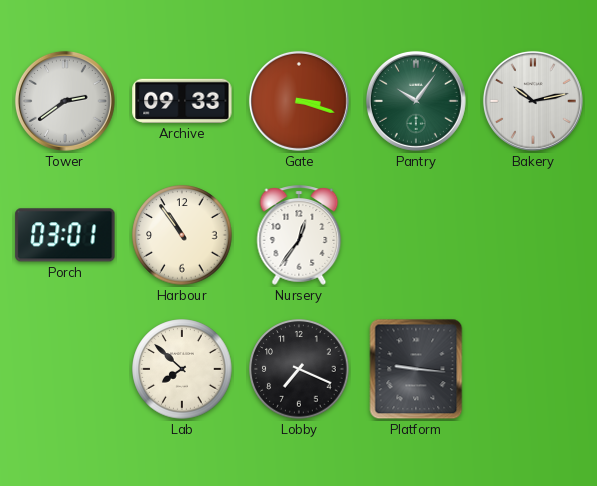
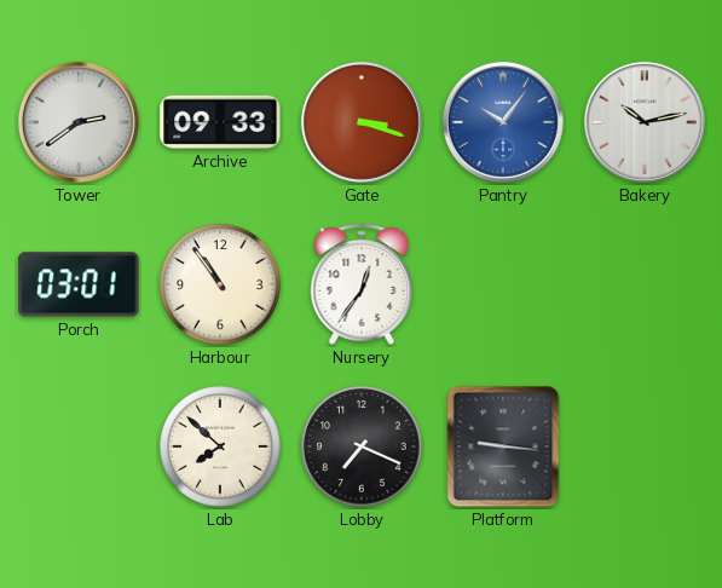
Pantry dial: green -> blue
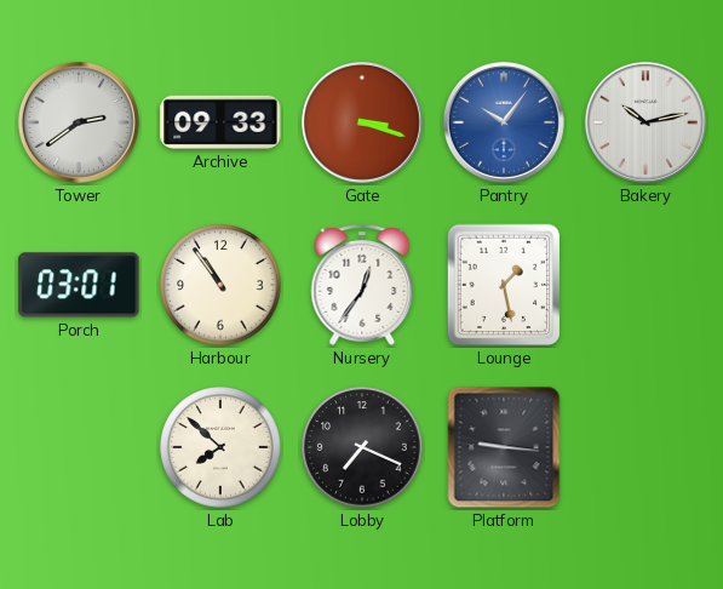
Lounge: none -> 1:28
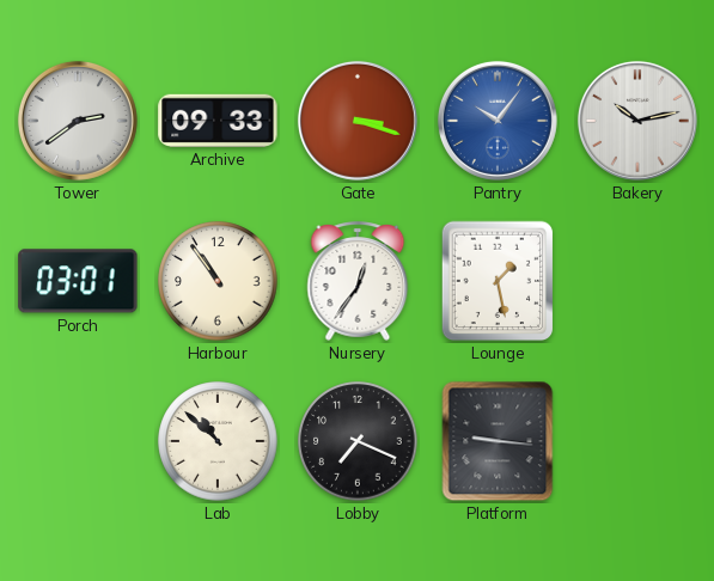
Lab: 7:52 -> 10:52
